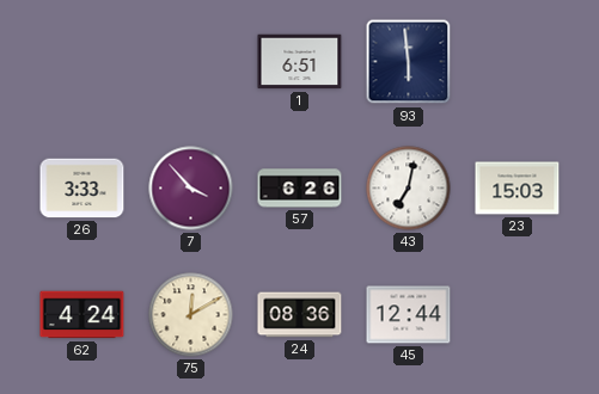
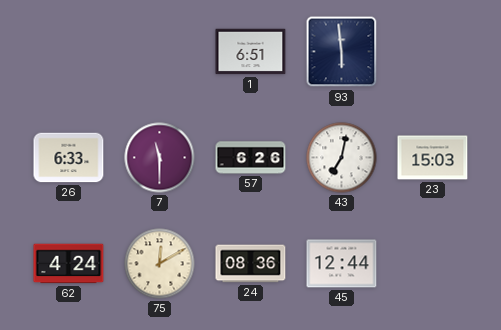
26: 3:33 -> 6:33
7: 3:53 -> 11:30
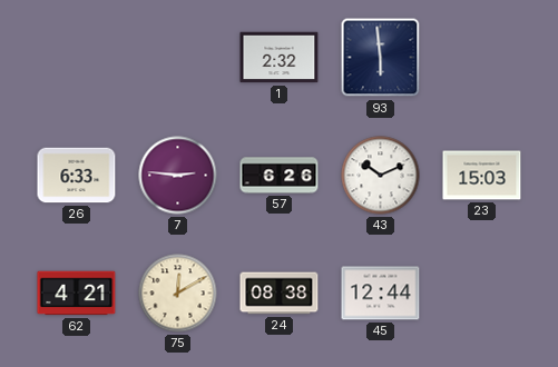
1: 6:51 -> 2:32
7: 11:30 -> 2:46
43: 7:02 -> 10:11
62: 4:24 -> 4:21
24: 08:36 -> 08:38
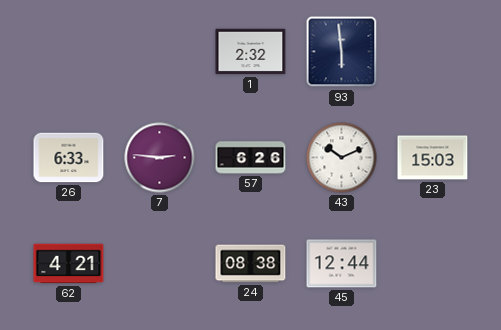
75: 12:10 -> none
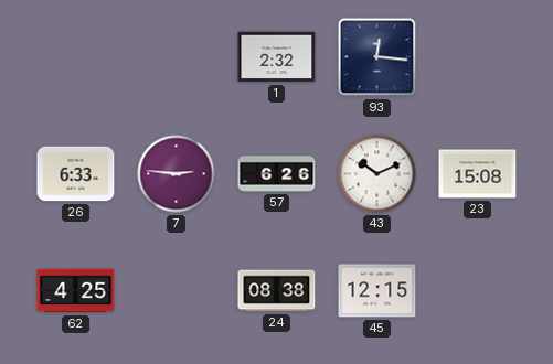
93: 5:59 -> 12:16
23: 15:03 -> 15:08
62: 4:21 -> 4:25
45: 12:44 -> 12:15
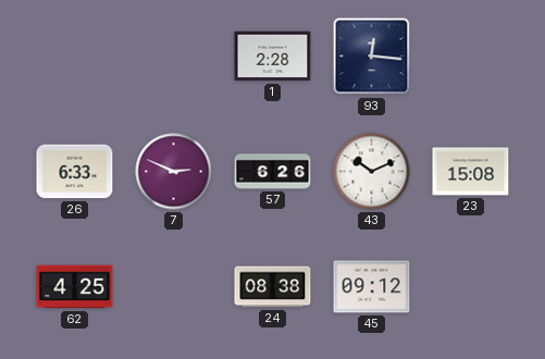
1: 2:32 -> 2:28
7: 2:46 -> 2:49
45: 12:15 -> 09:12
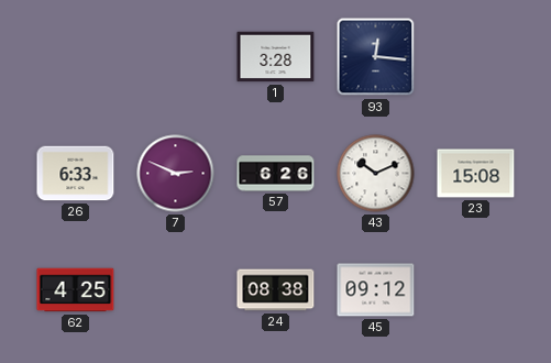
1: 2:28 -> 3:28
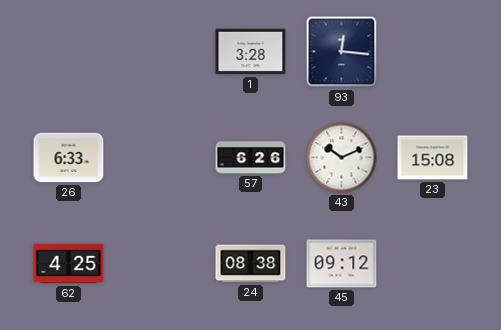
7: 2:49 -> none
